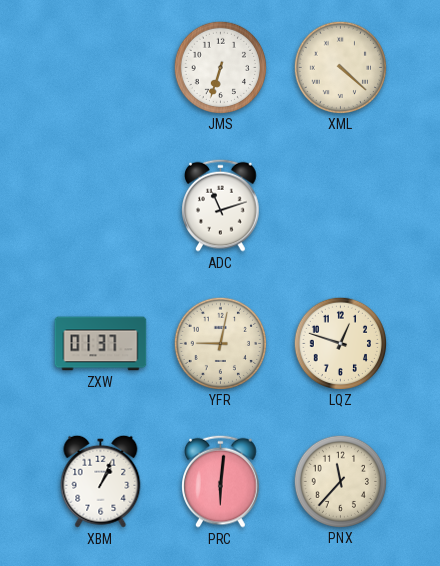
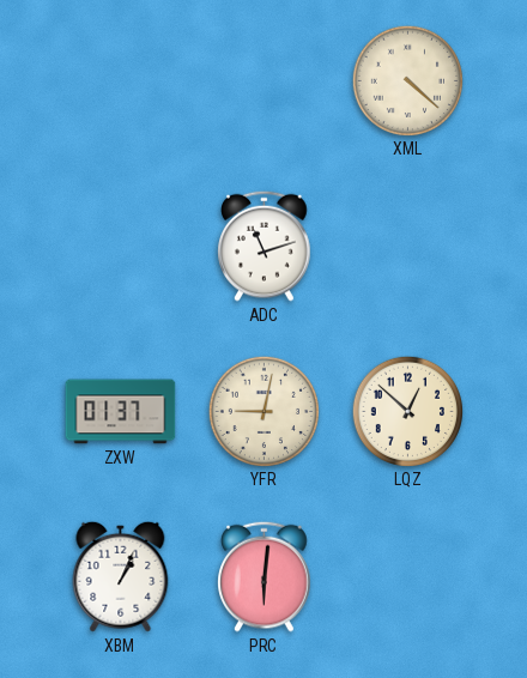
JMS: 6:33 -> none
LQZ: 12:48 -> 12:52
PNX: 11:37 -> none
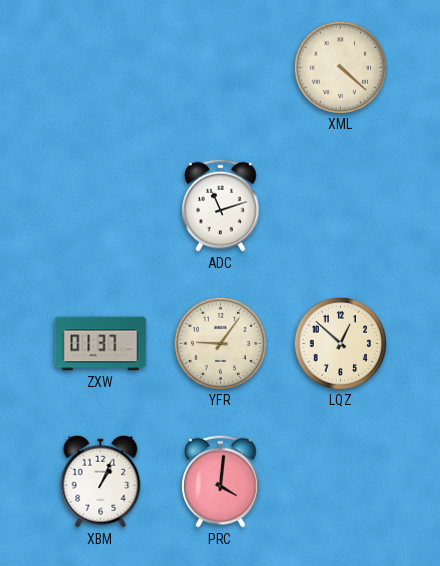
YFR: 9:02 -> 9:06
PRC: 6:01 -> 4:01
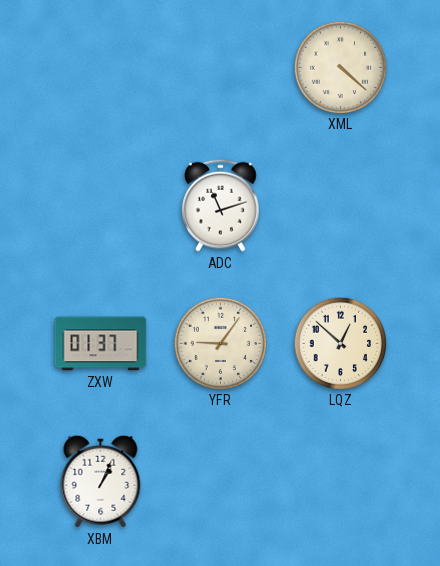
PRC: 4:01 -> none
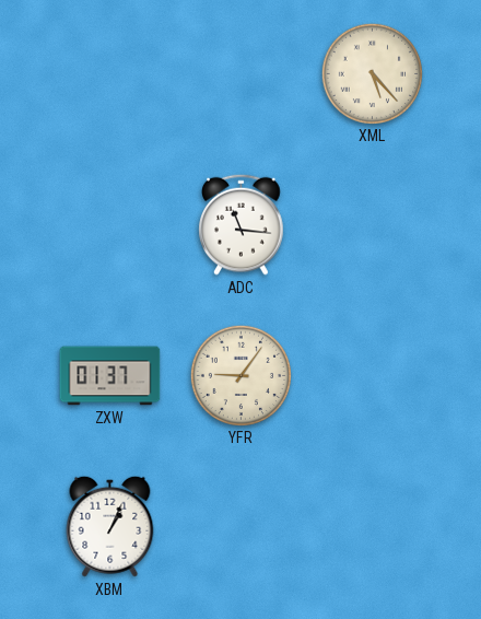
XML: 4:22 -> 5:23
ADC: 11:12 -> 11:16
LQZ: 12:52 -> none
